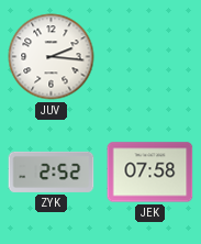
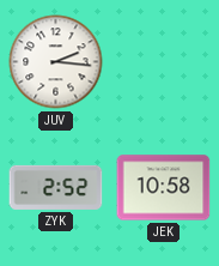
JEK: 07:58 -> 10:58
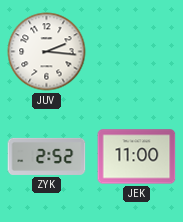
JEK: 10:58 -> 11:00
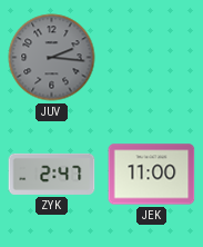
JUV dial: white -> grey
ZYK: 2:52 -> 2:47
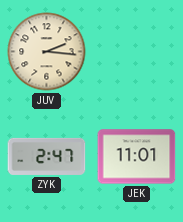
JUV dial: grey -> cream
JEK: 11:00 -> 11:01
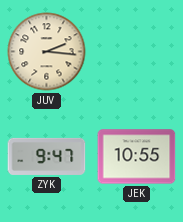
ZYK: 2:47 -> 9:47
JEK: 11:01 -> 10:55
